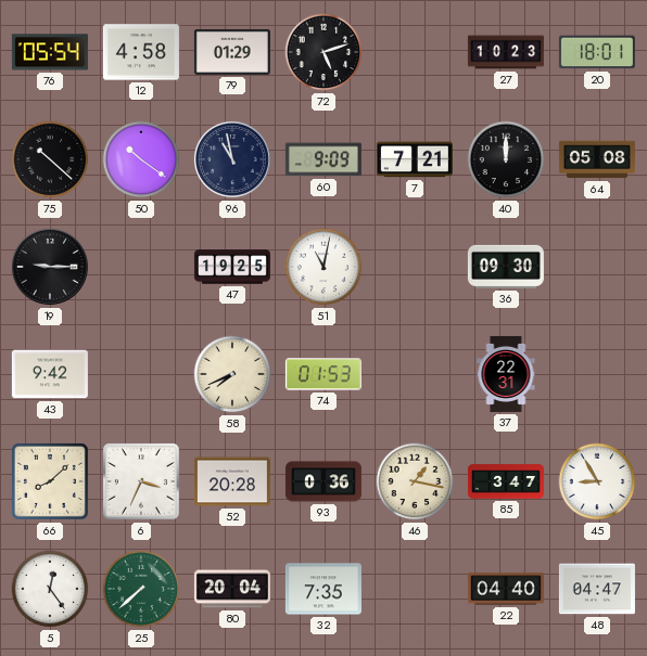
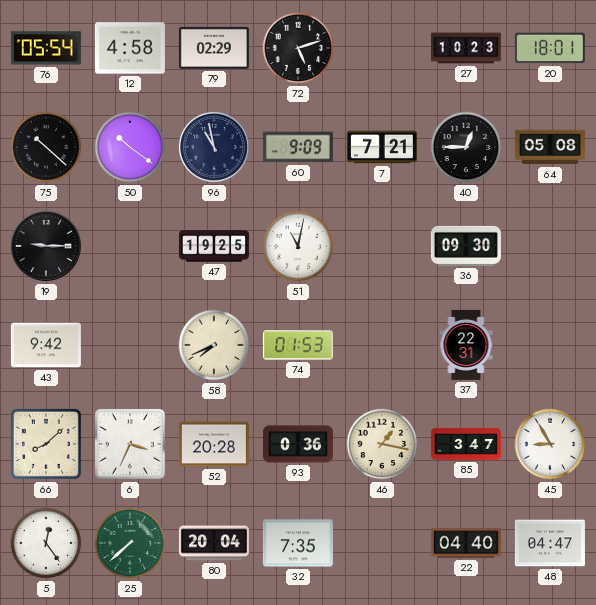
79: 01:29 -> 02:29
40: 12:00 -> 12:45
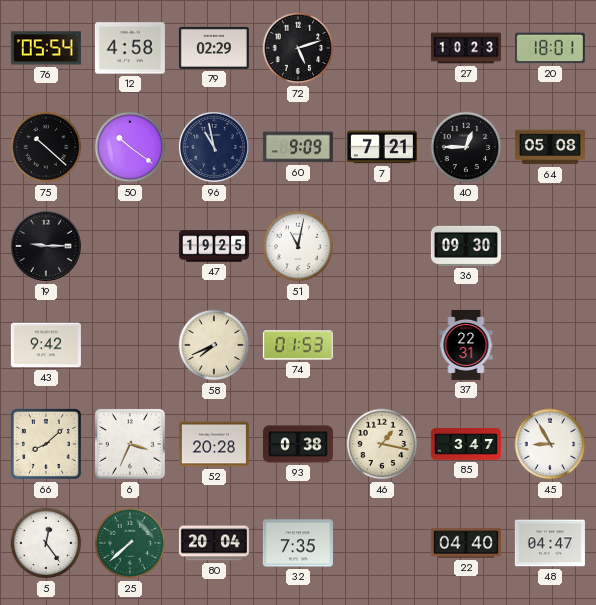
93: 0:36 -> 0:38
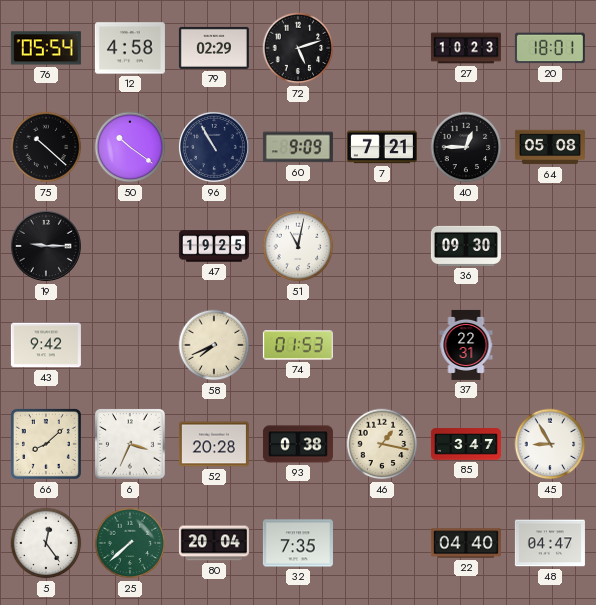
96: 10:58 -> 10:55
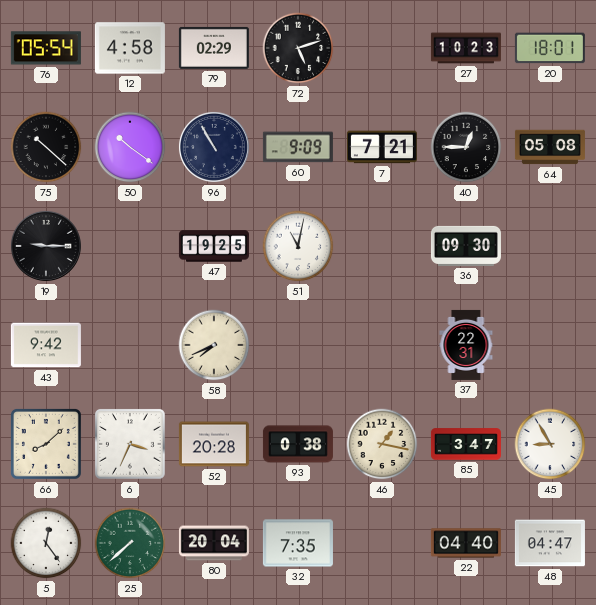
74: 01:53 -> none
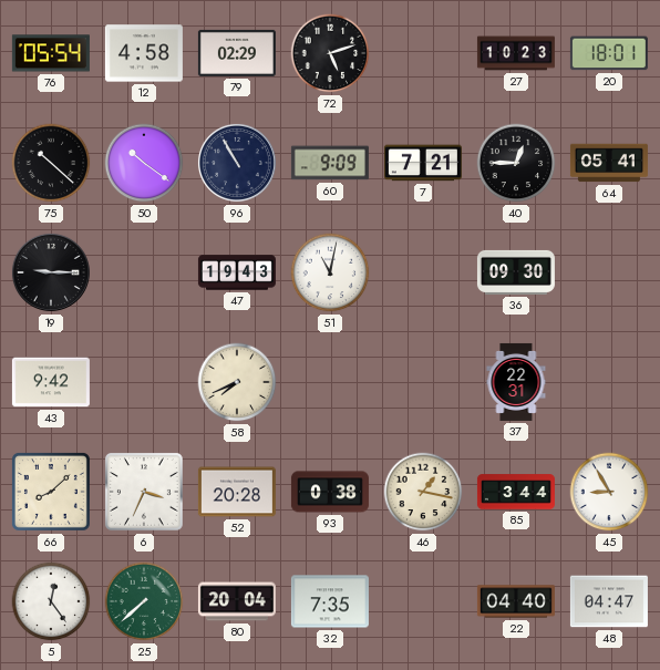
64: 05:08 -> 05:41
47: 19:25 -> 19:43
85: 3:47 -> 3:44
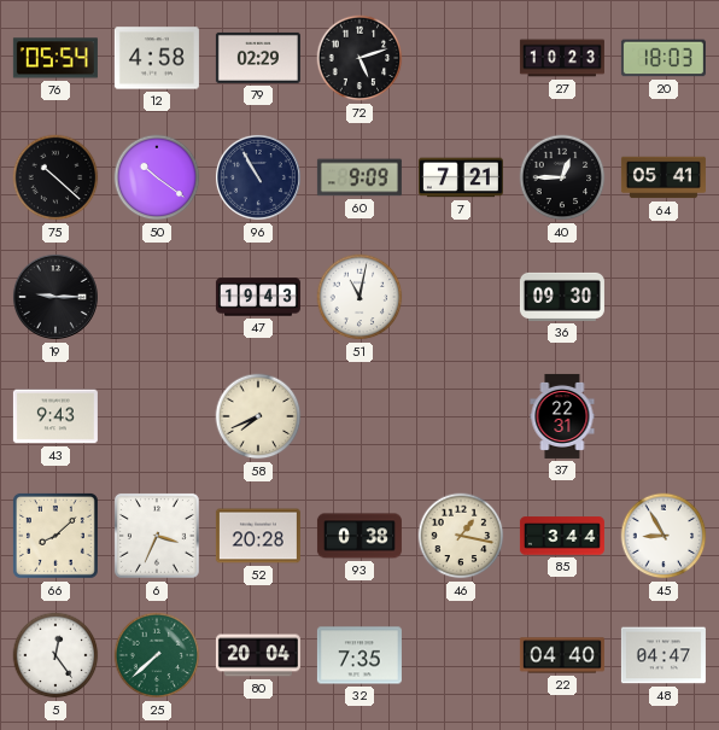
20: 18:01 -> 18:03
43: 9:42 -> 9:43
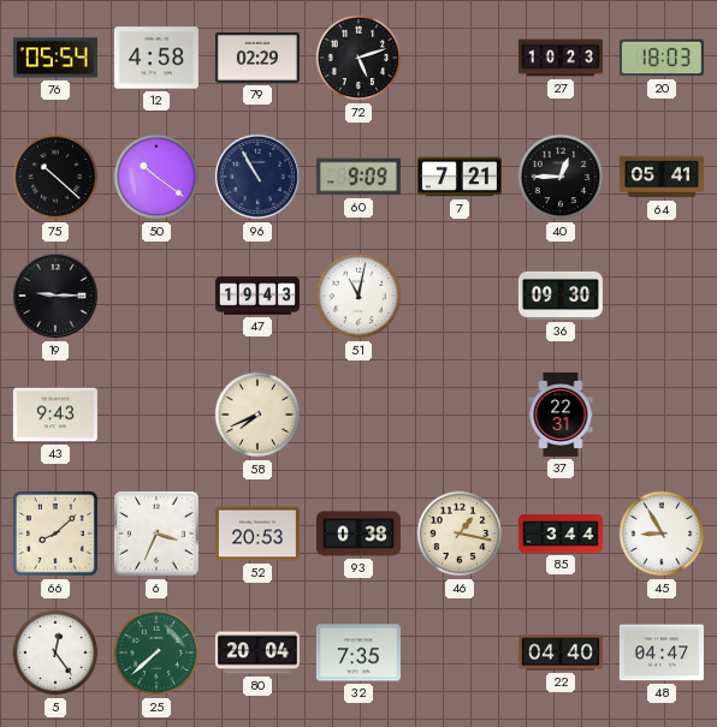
52: 20:28 -> 20:53
